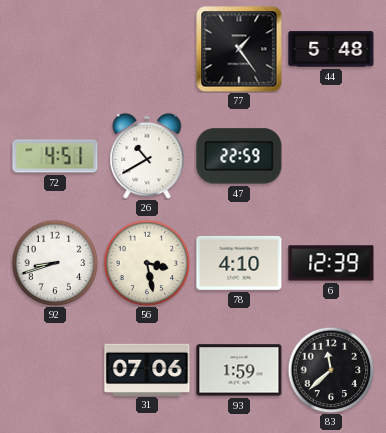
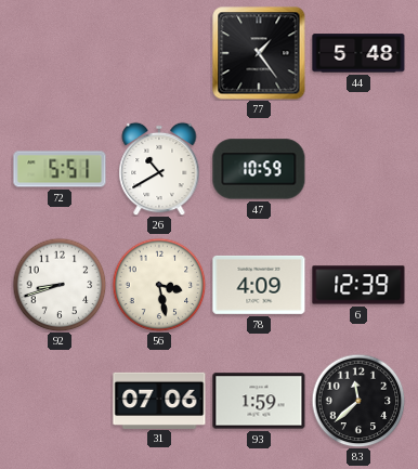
72: 4:51 -> 5:51
47: 22:59 -> 10:59
78: 4:10 -> 4:09
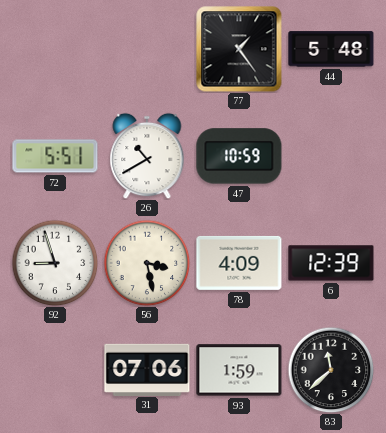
92: 8:42 -> 8:57
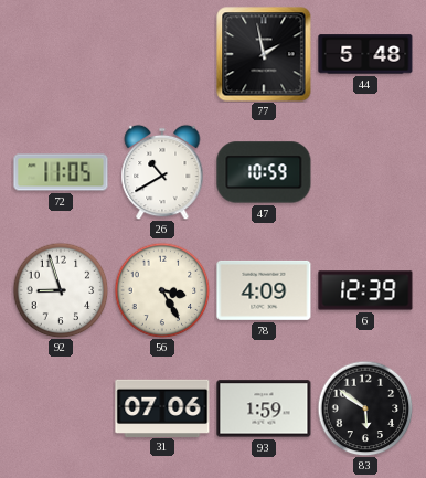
77: 1:24 -> 1:58
72: 5:51 -> 11:05
56: 3:28 -> 3:25
83: 11:38 -> 5:51
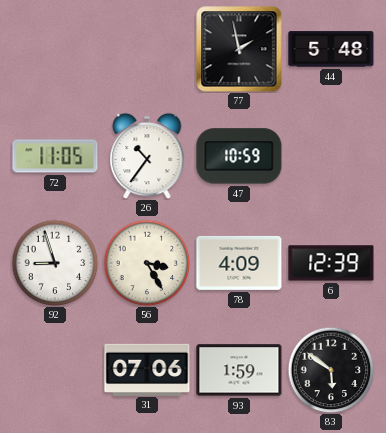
26: 10:40 -> 10:36
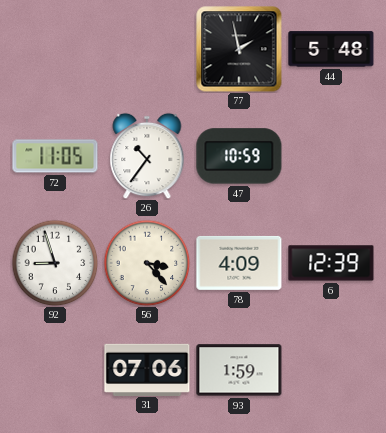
56: 3:25 -> 3:23
83: 5:51 -> none
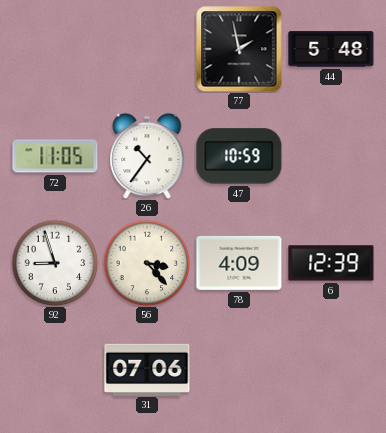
93: 1:59 -> none
